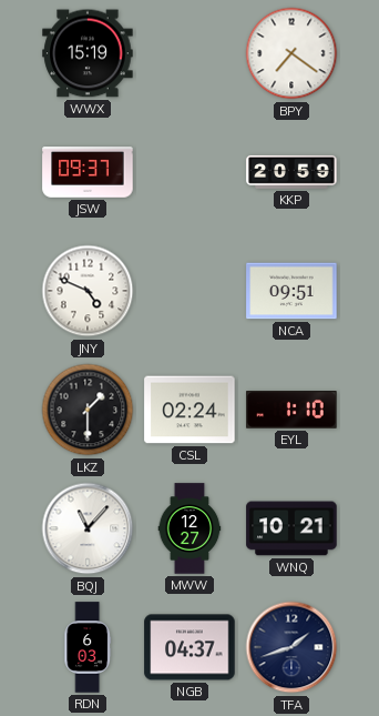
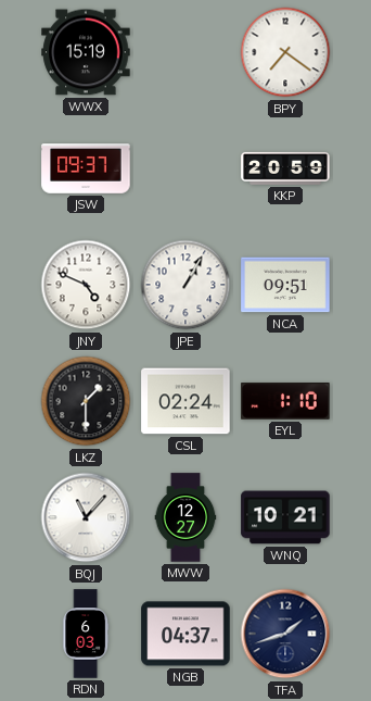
JPE: none -> 1:05
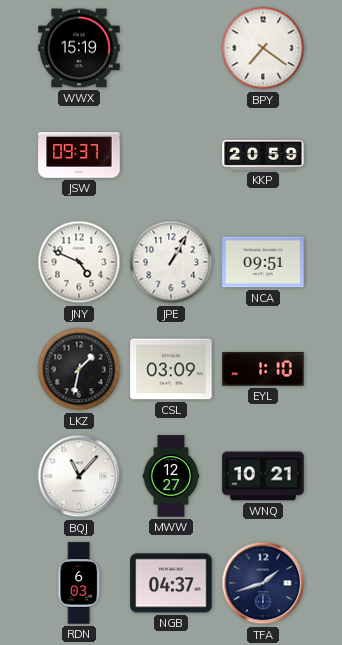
LKZ: 1:30 -> 1:32
CSL: 02:24 -> 03:09
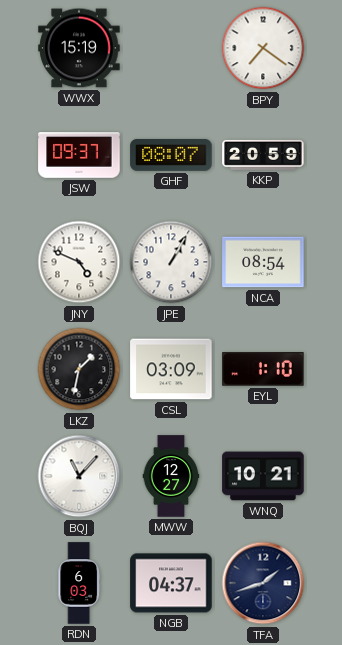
GHF: none -> 08:07
NCA: 09:51 -> 08:54
